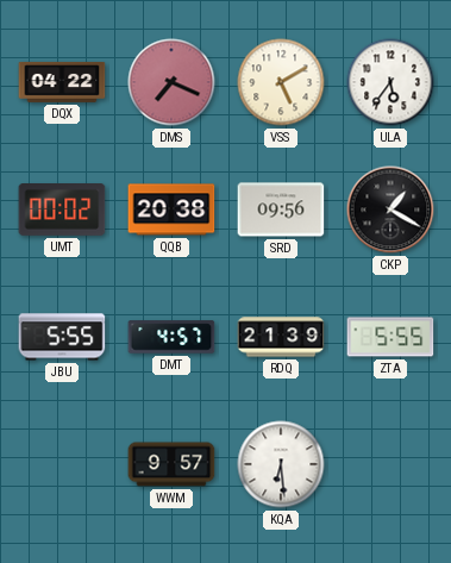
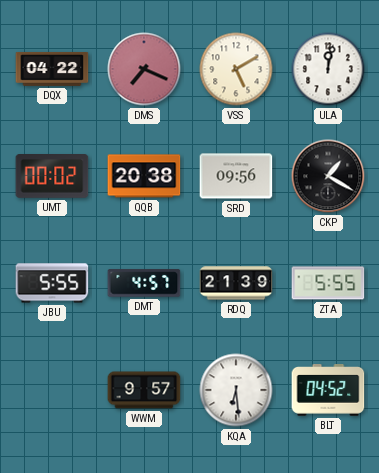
ULA: 5:36 -> 12:02
BLT: none -> 04:52
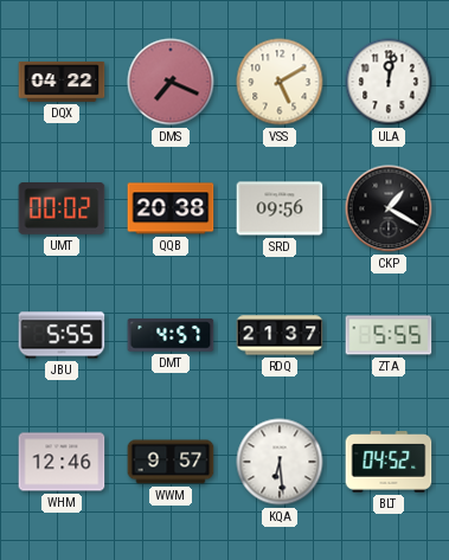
RDQ: 21:39 -> 21:37
WHM: none -> 12:46
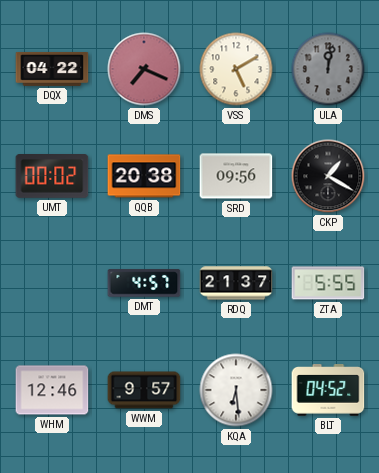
ULA dial: white -> grey
JBU: 5:55 -> none
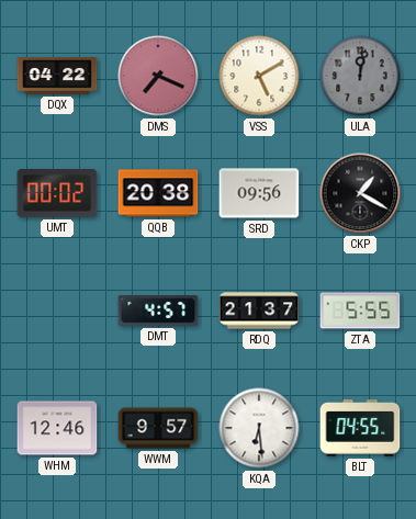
BLT: 04:52 -> 04:55
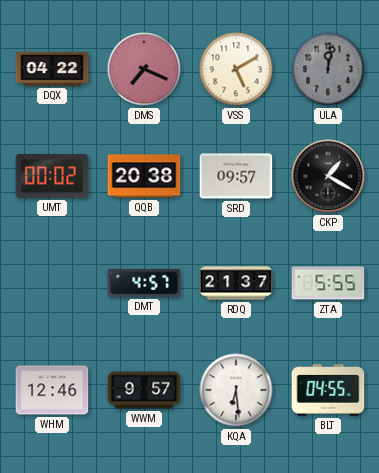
SRD: 09:56 -> 09:57
